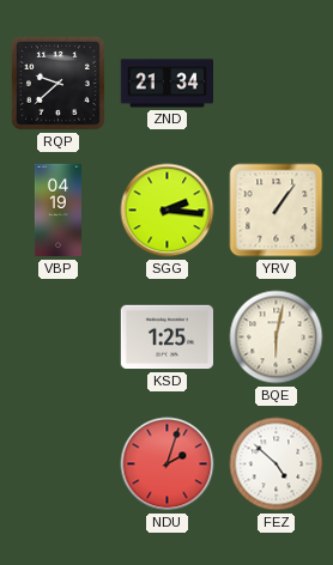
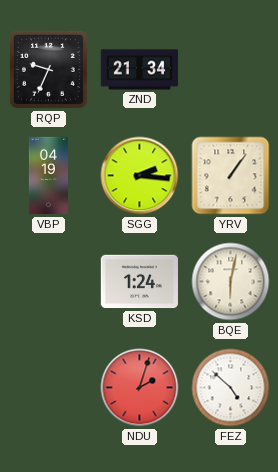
RQP: 9:38 -> 9:34
KSD: 1:25 -> 1:24
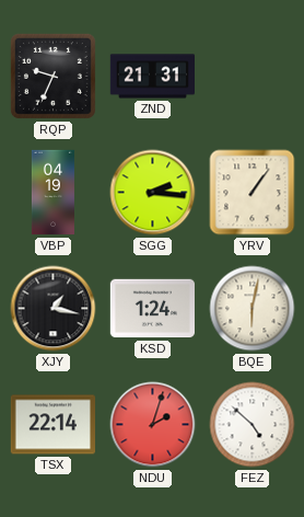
ZND: 21:34 -> 21:31
XJY: none -> 1:17
TSX: none -> 22:14
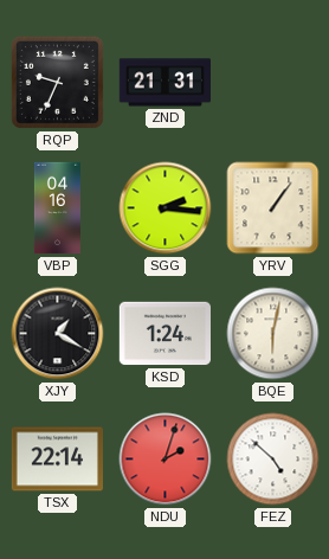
VBP: 04:19 -> 04:16
XJY: 1:17 -> 1:20
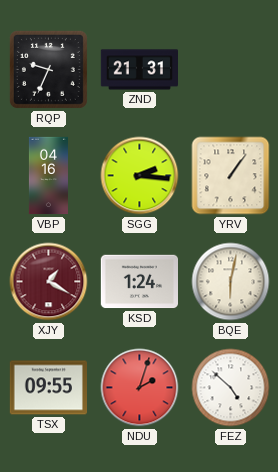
XJY dial: black -> burgundy
TSX: 22:14 -> 09:55
